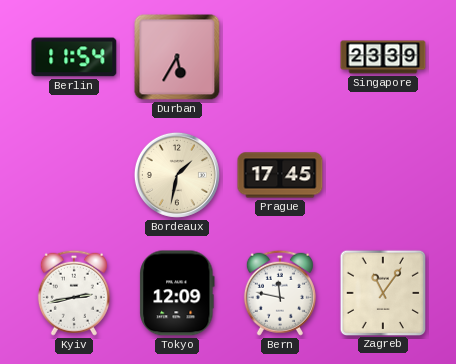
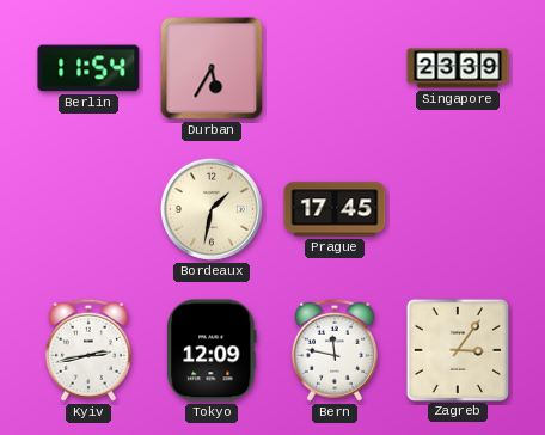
Zagreb: 11:06 -> 3:06
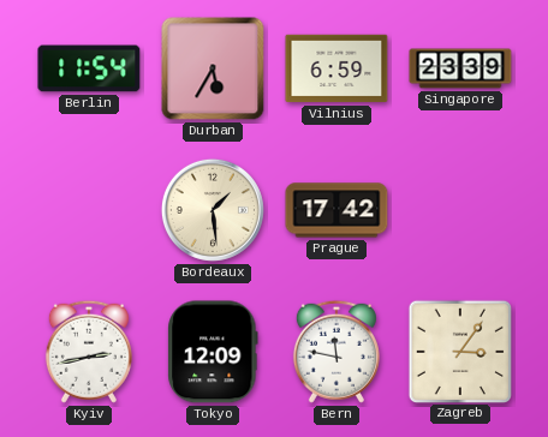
Vilnius: none -> 6:59
Bordeaux: 1:32 -> 1:29
Prague: 17:45 -> 17:42
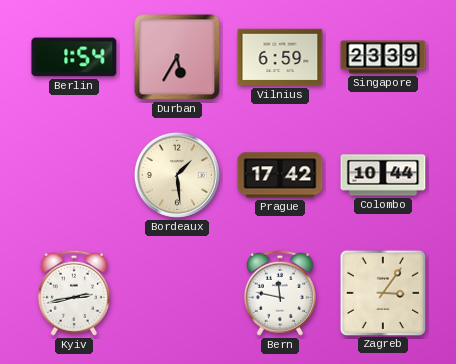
Berlin: 11:54 -> 1:54
Colombo: none -> 10:44
Tokyo: 12:09 -> none
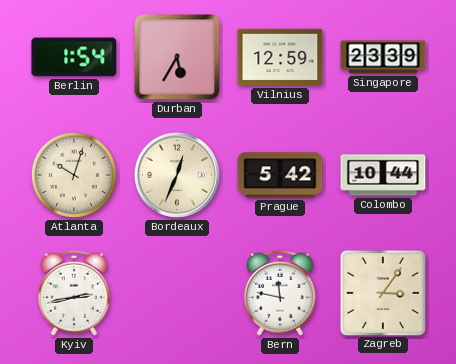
Vilnius: 6:59 -> 12:59
Atlanta: none -> 10:03
Bordeaux: 1:29 -> 12:34
Prague: 17:42 -> 5:42
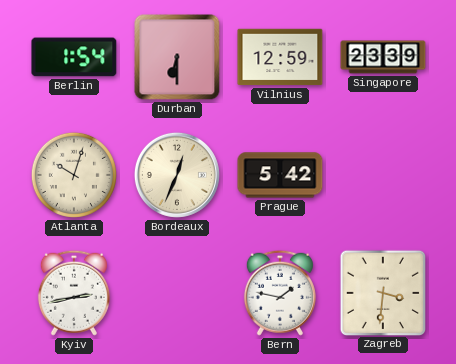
Durban: 5:35 -> 6:30
Colombo: 10:44 -> none
Bern: 11:47 -> 1:47
Zagreb: 3:06 -> 3:31
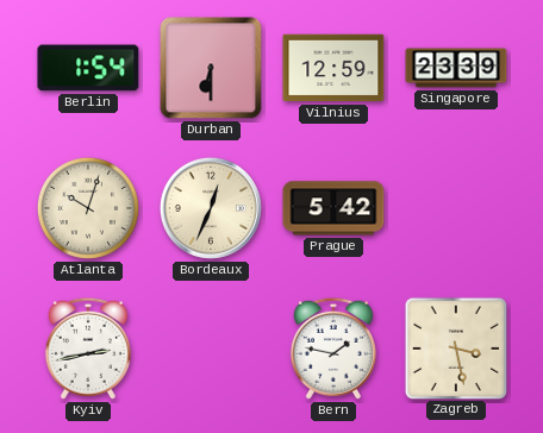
Zagreb: 3:31 -> 3:28
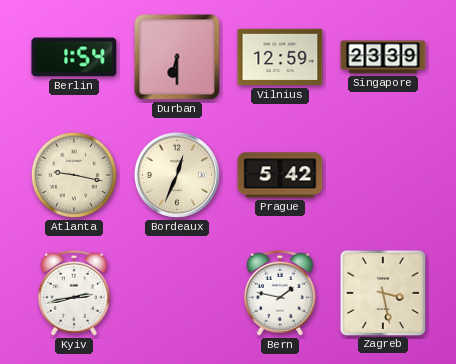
Atlanta: 10:03 -> 9:17
